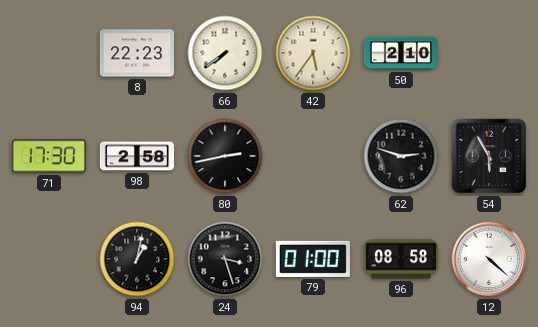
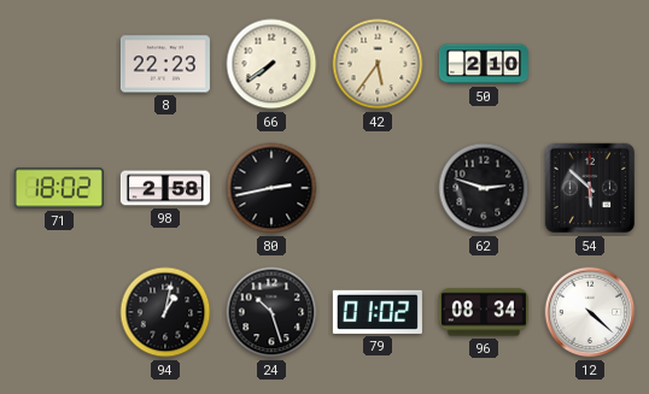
71: 17:30 -> 18:02
54: 5:55 -> 5:52
24: 3:27 -> 10:27
79: 01:00 -> 01:02
96: 08:58 -> 08:34
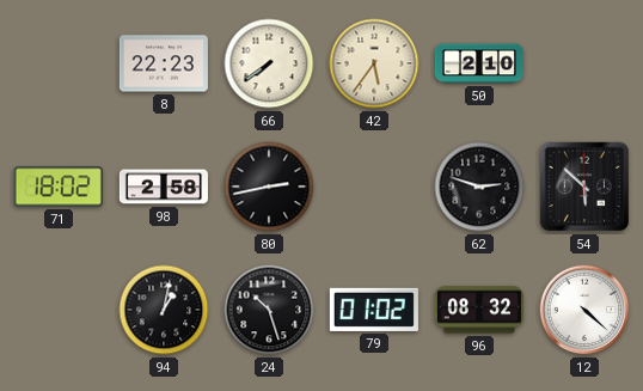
96: 08:34 -> 08:32
